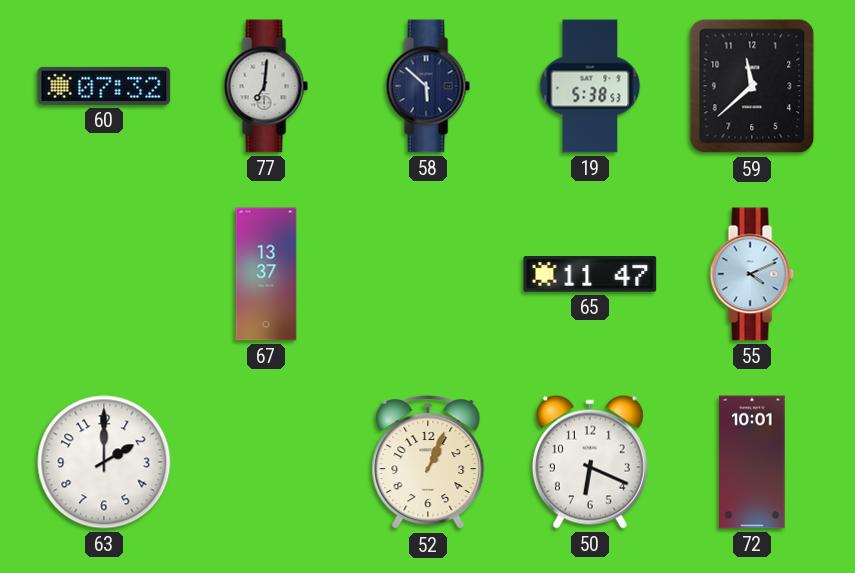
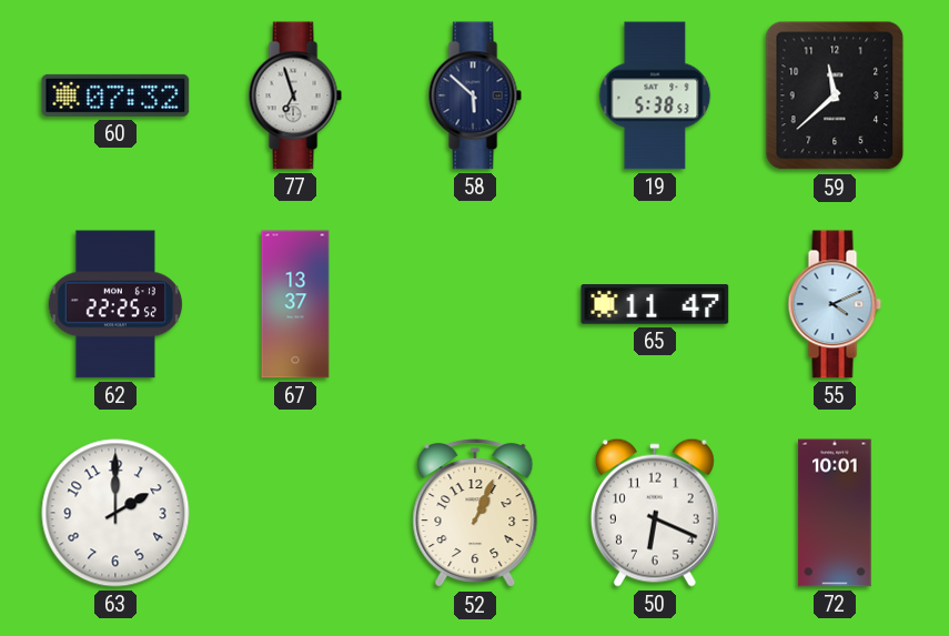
77: 7:01 -> 6:57
62: none -> 22:25
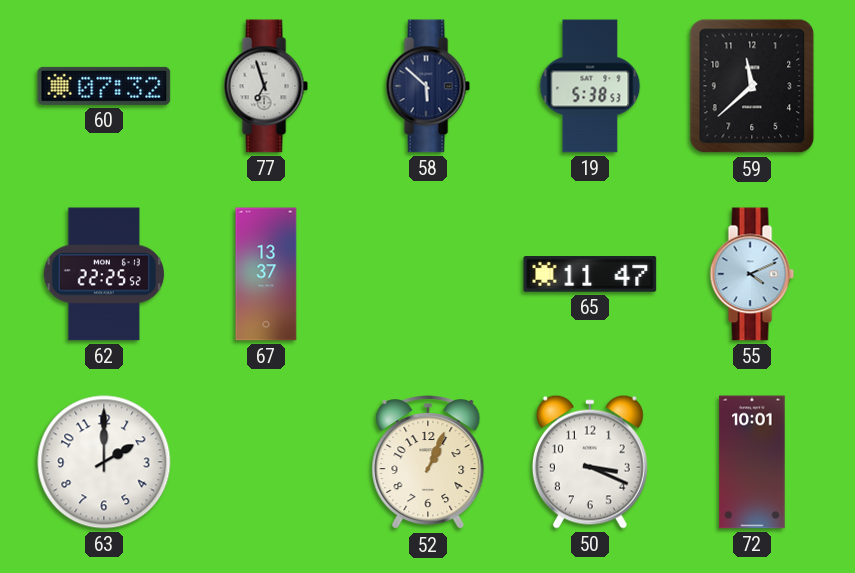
50: 6:19 -> 3:19
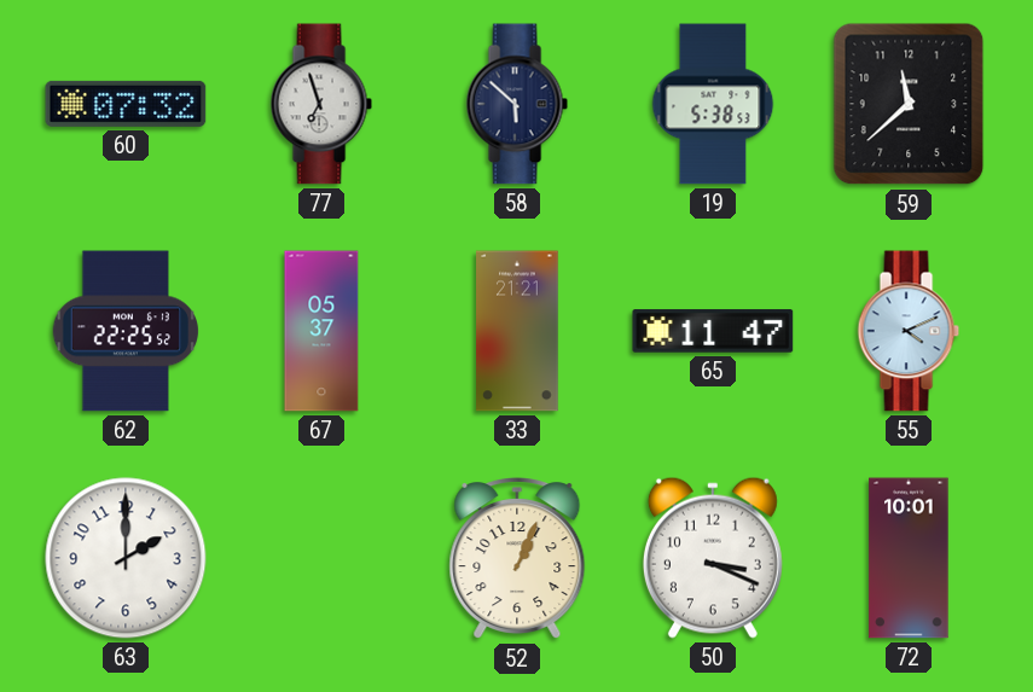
67: 13:37 -> 05:37
33: none -> 21:21
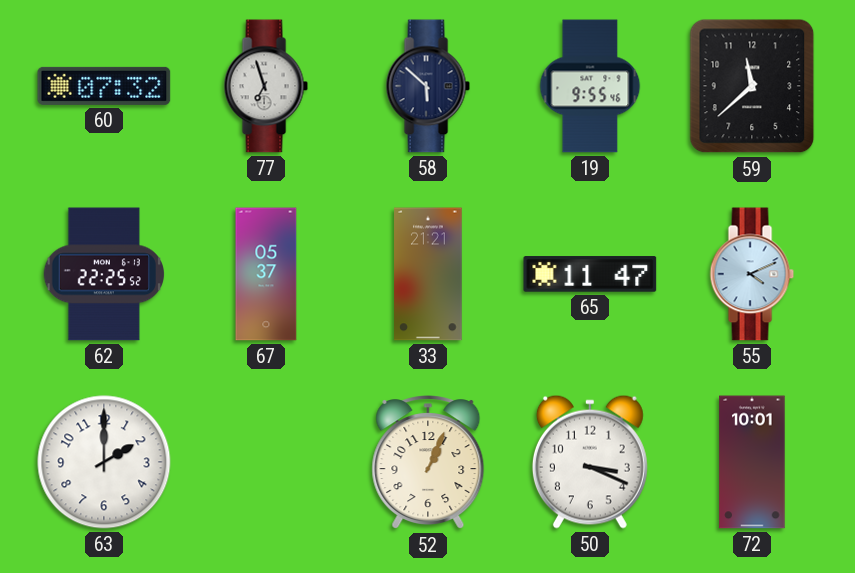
19: 5:38 -> 9:55
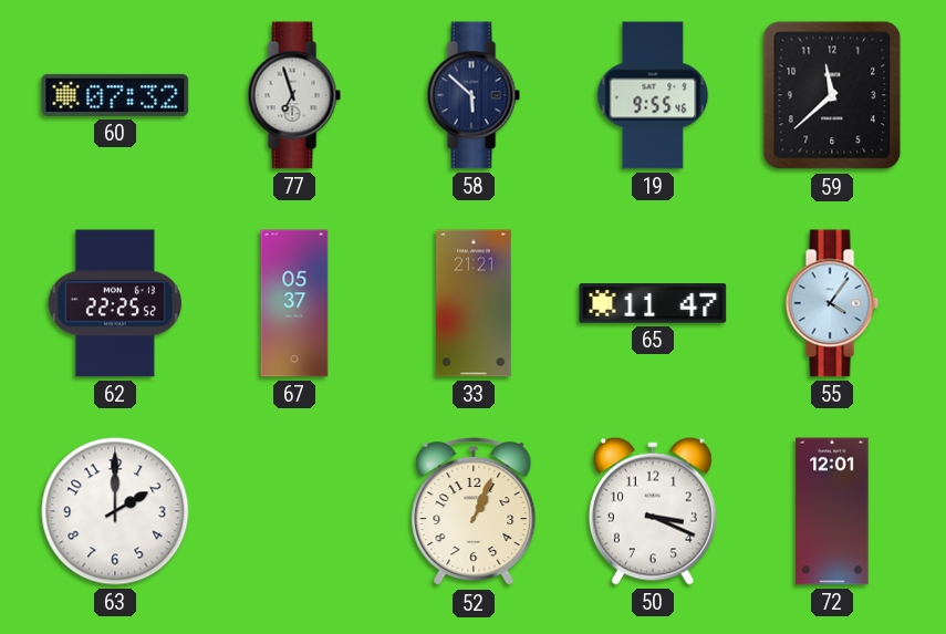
55: 4:11 -> 4:06
72: 10:01 -> 12:01
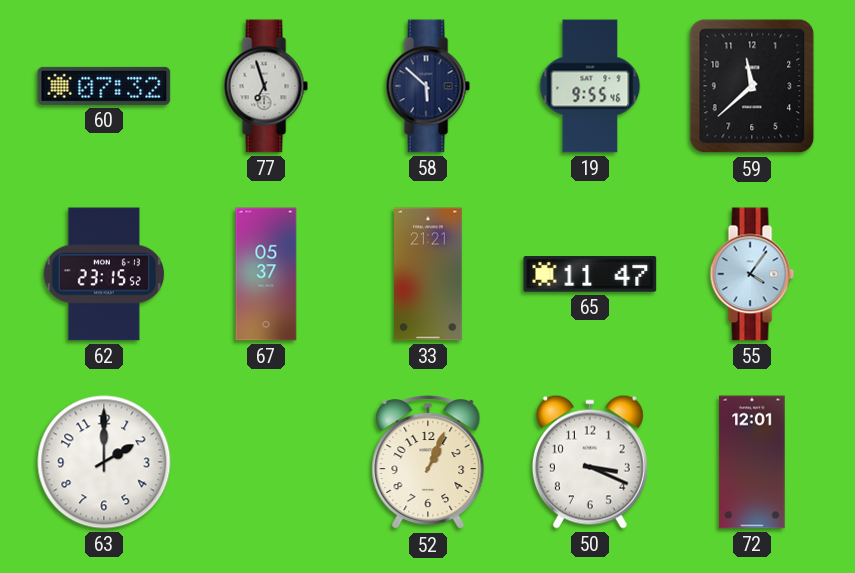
62: 22:25 -> 23:15
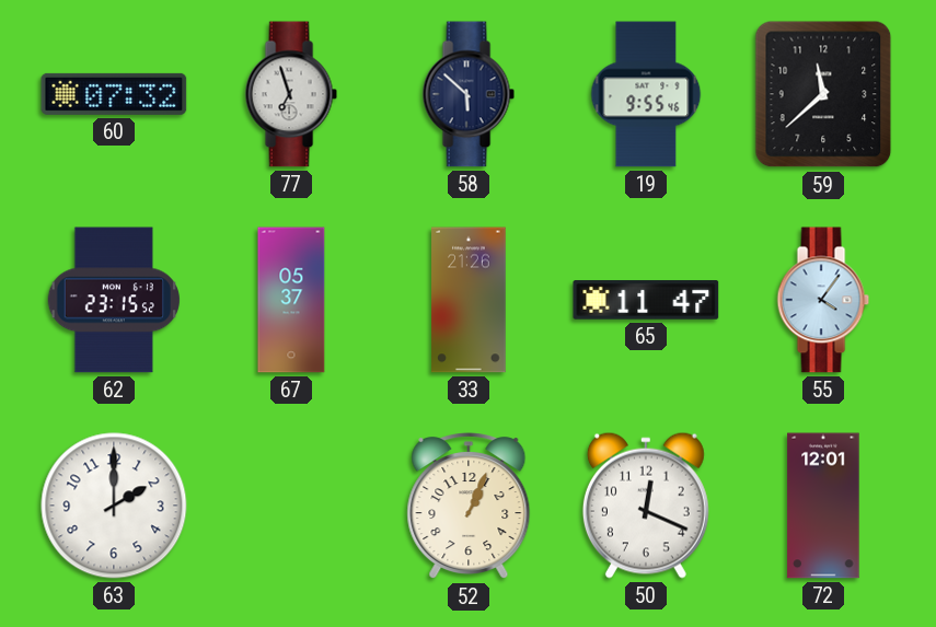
33: 21:21 -> 21:26
50: 3:19 -> 12:19
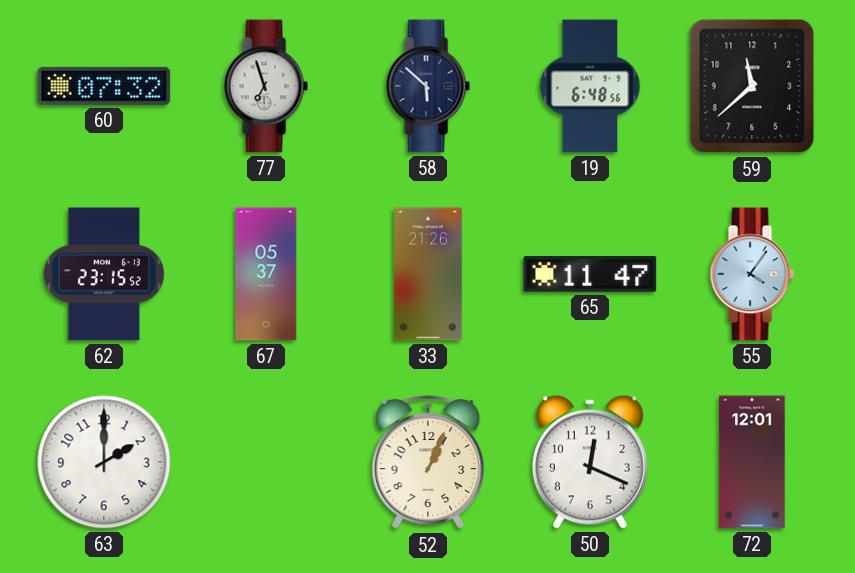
19: 9:55 -> 6:48
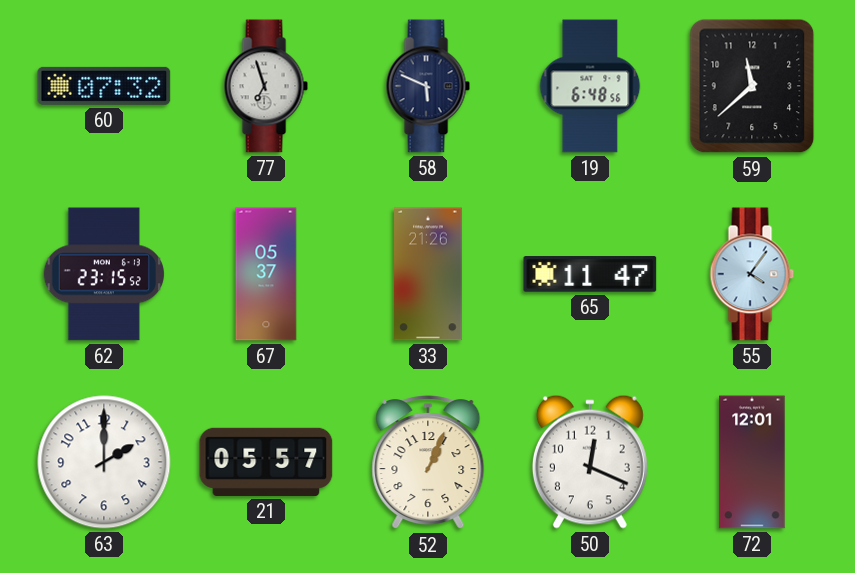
58: 5:52 -> 5:49
21: none -> 05:57
